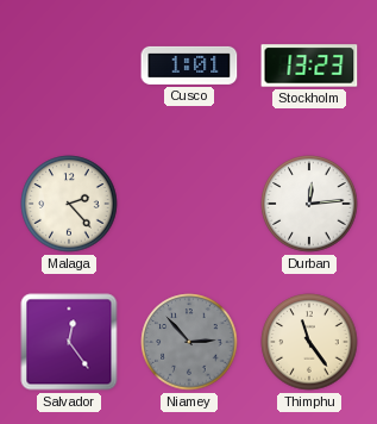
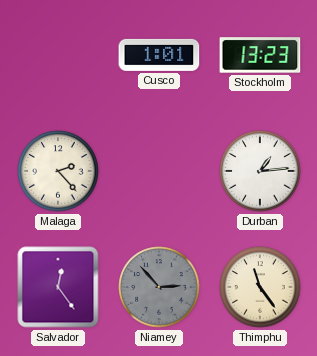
Durban: 12:14 -> 1:14
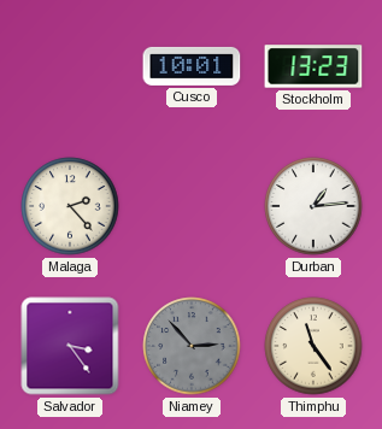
Cusco: 1:01 -> 10:01
Salvador: 12:24 -> 3:24
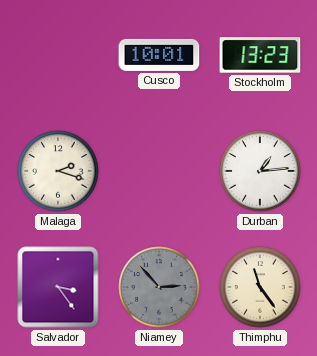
Malaga: 2:23 -> 2:18
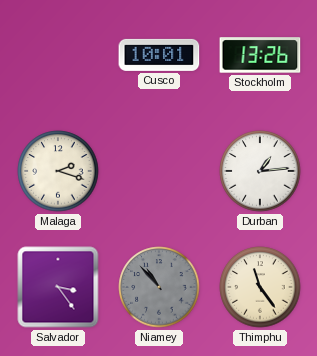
Stockholm: 13:23 -> 13:26
Niamey: 2:53 -> 10:53
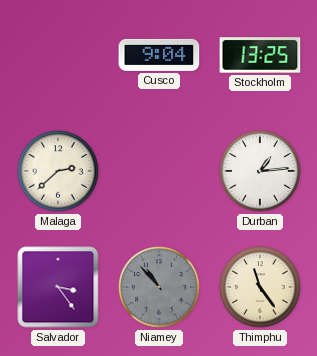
Cusco: 10:01 -> 9:04
Stockholm: 13:26 -> 13:25
Malaga: 2:18 -> 2:38
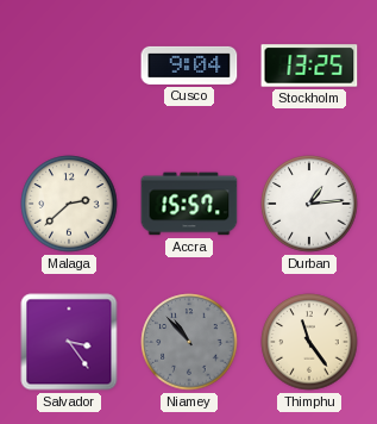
Accra: none -> 15:57
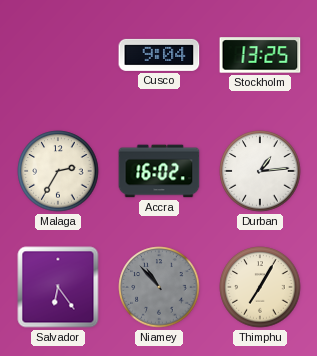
Malaga: 2:38 -> 2:35
Accra: 15:57 -> 16:02
Salvador: 3:24 -> 6:24
Thimphu: 11:24 -> 7:05
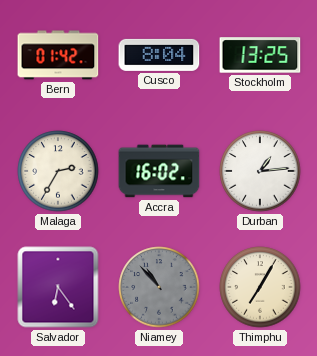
Bern: none -> 01:42
Cusco: 9:04 -> 8:04
